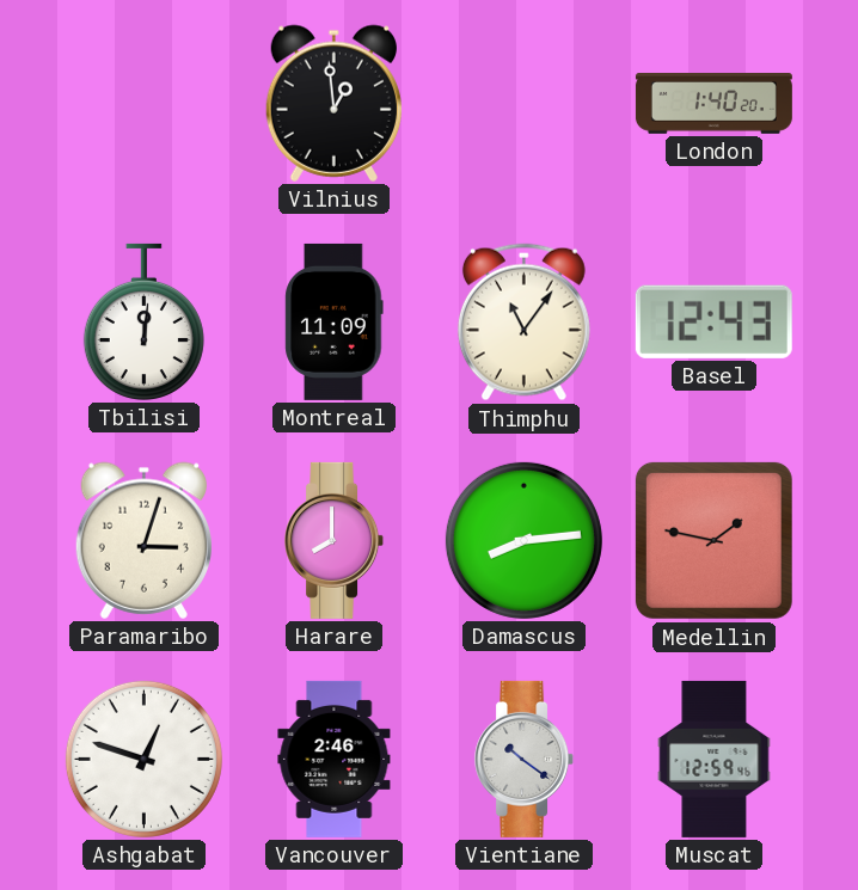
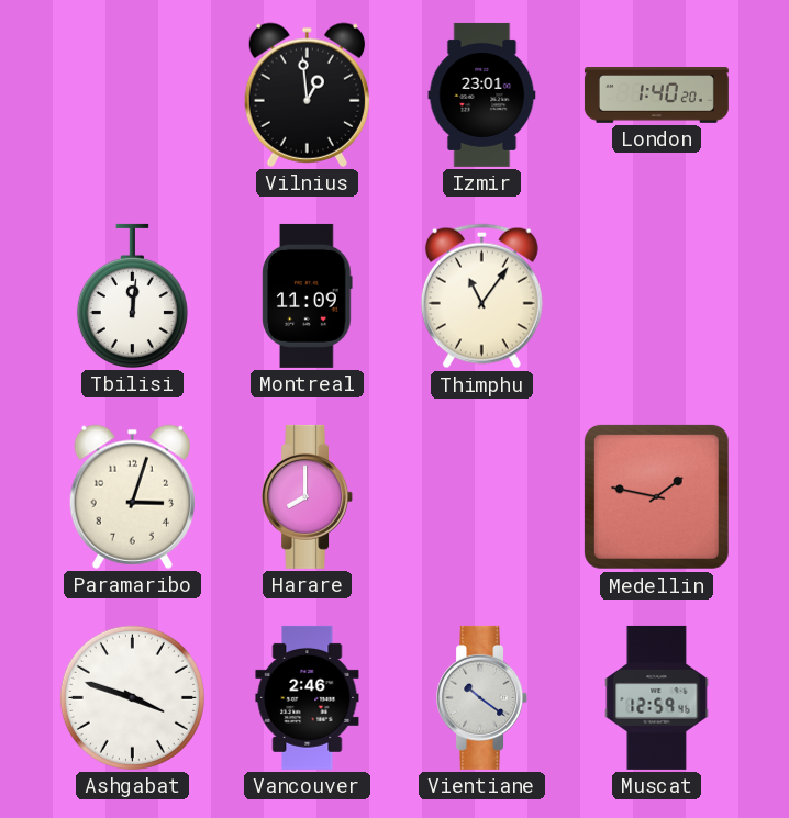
Izmir: none -> 23:01
Basel: 12:43 -> none
Damascus: 8:14 -> none
Ashgabat: 12:48 -> 3:48
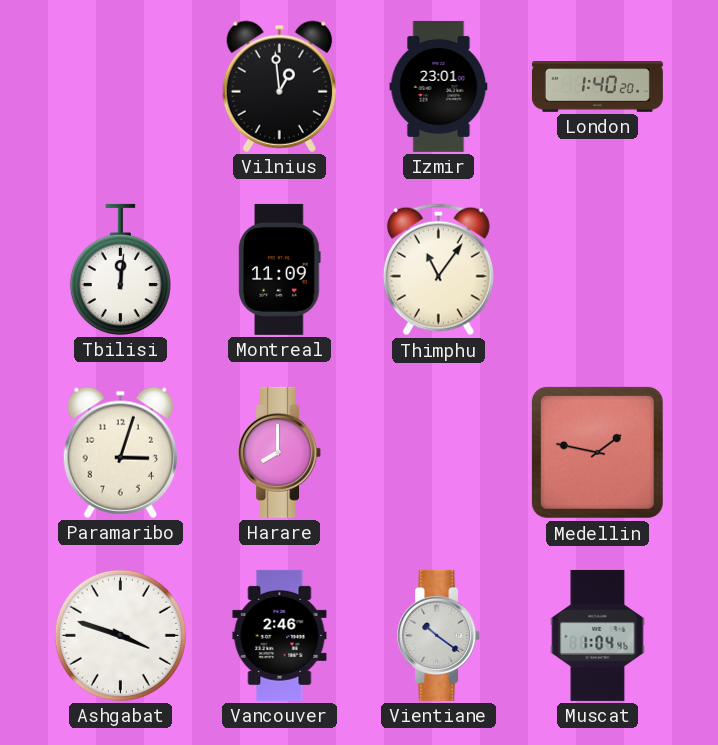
Muscat: 12:59 -> 1:04
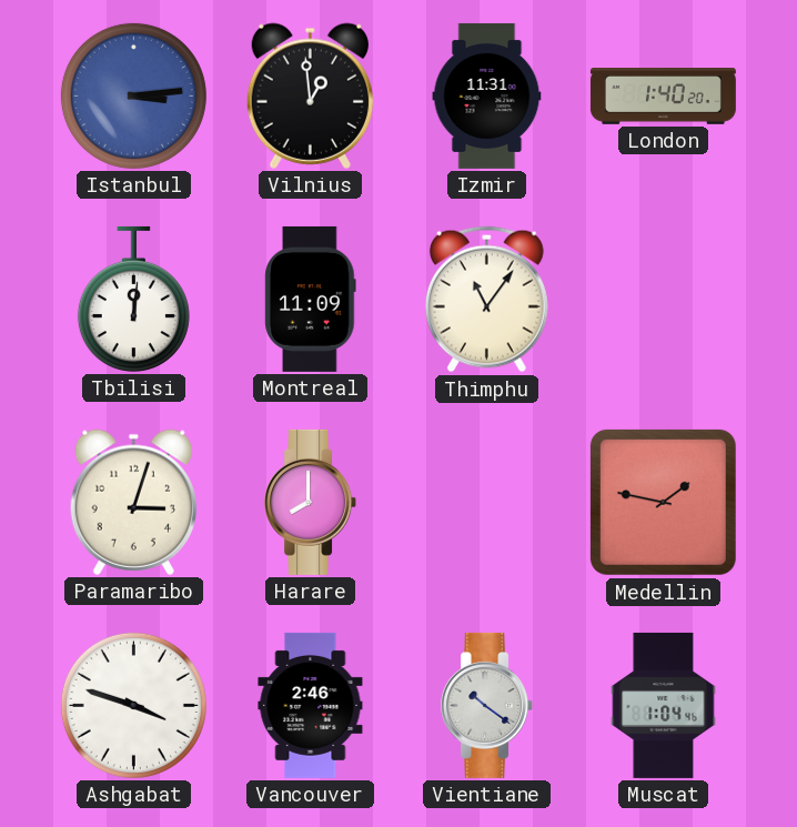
Istanbul: none -> 3:14
Izmir: 23:01 -> 11:31
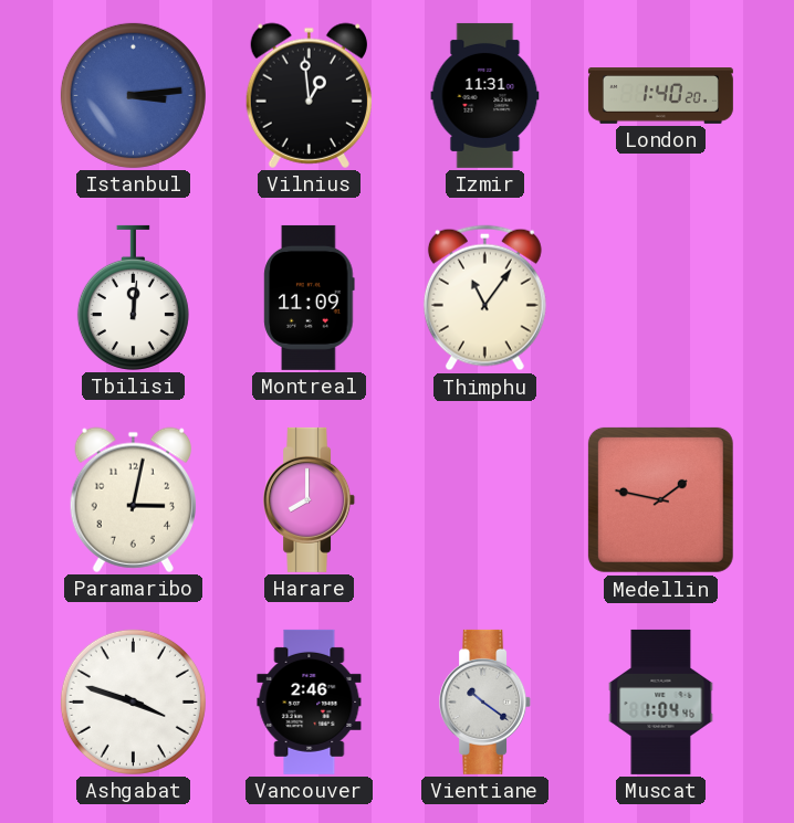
Paramaribo: 3:03 -> 3:02
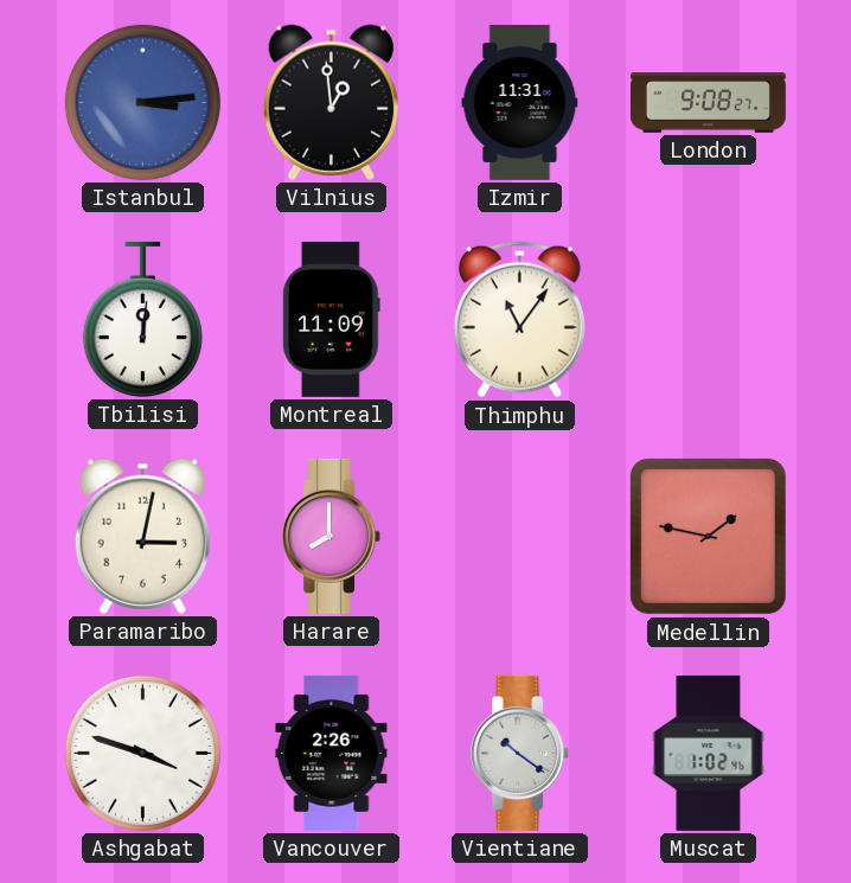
London: 1:40 -> 9:08
Vancouver: 2:46 -> 2:26
Muscat: 1:04 -> 1:02
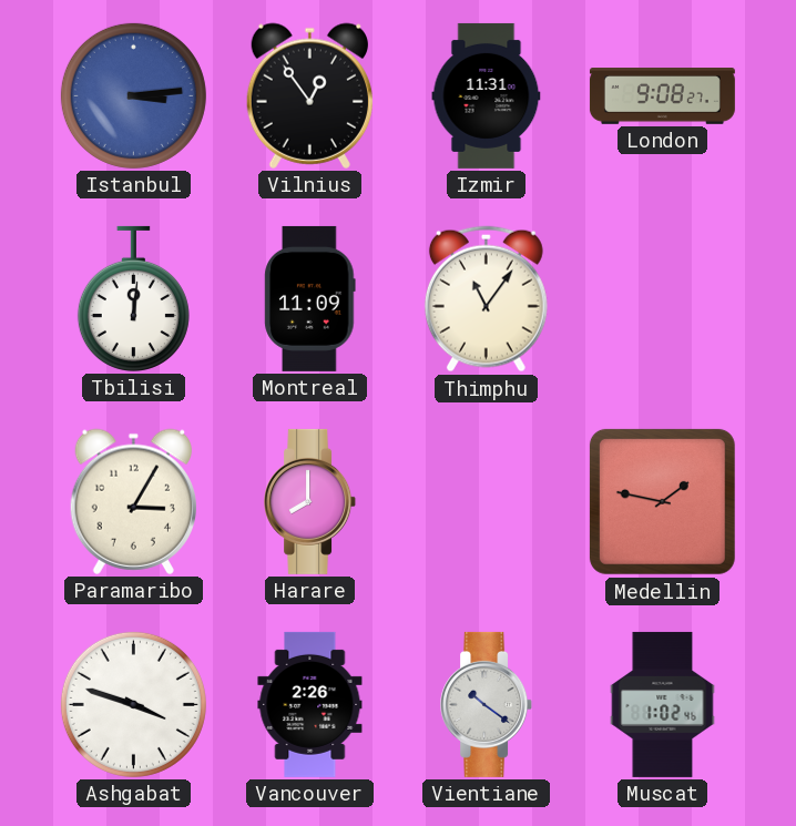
Vilnius: 12:59 -> 12:54
Paramaribo: 3:02 -> 3:05
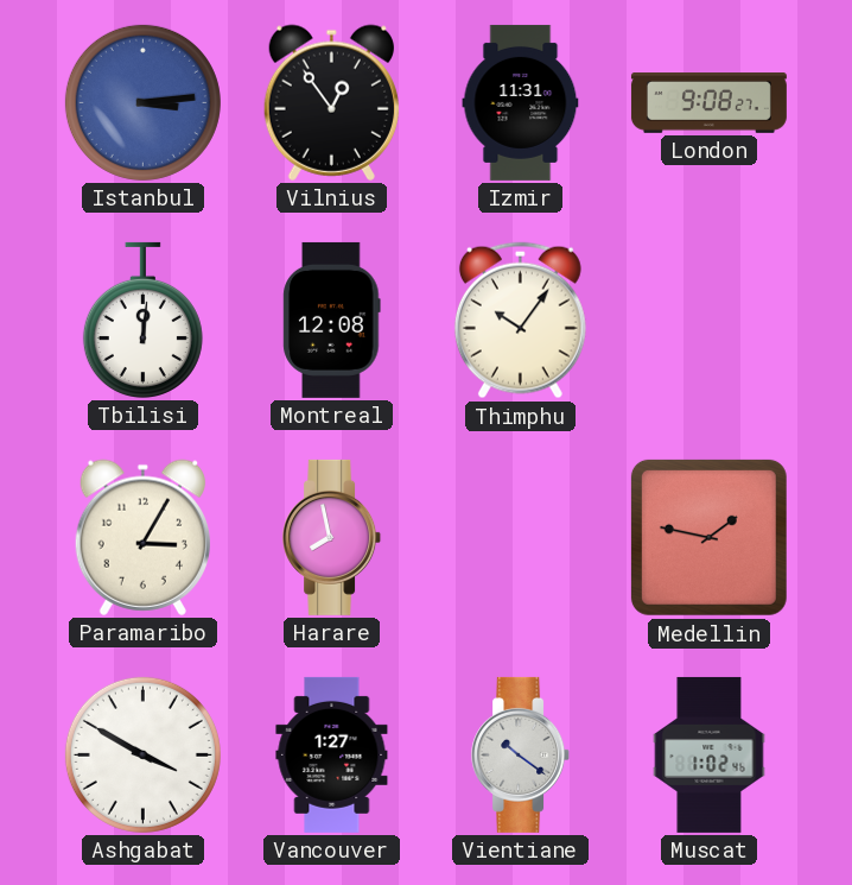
Montreal: 11:09 -> 12:08
Thimphu: 11:06 -> 10:06
Harare: 8:00 -> 7:58
Ashgabat: 3:48 -> 3:50
Vancouver: 2:26 -> 1:27
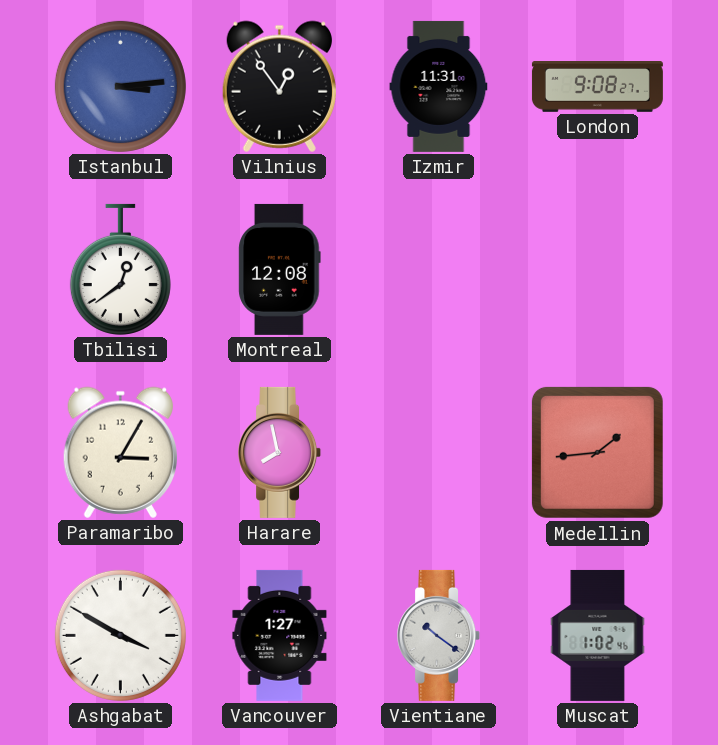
Tbilisi: 12:01 -> 12:39
Thimphu: 10:06 -> none
Medellin: 1:47 -> 1:44
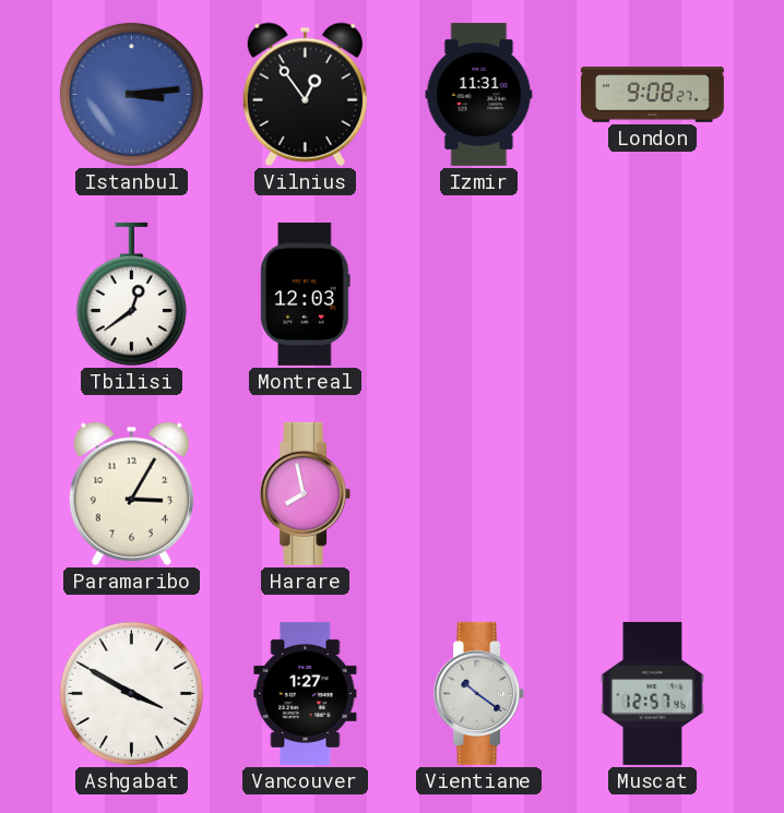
Montreal: 12:08 -> 12:03
Medellin: 1:44 -> none
Muscat: 1:02 -> 12:57
